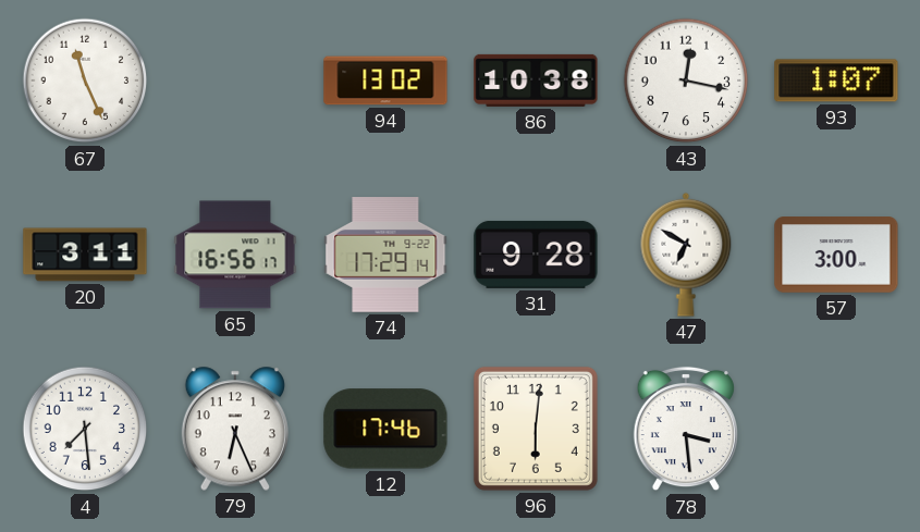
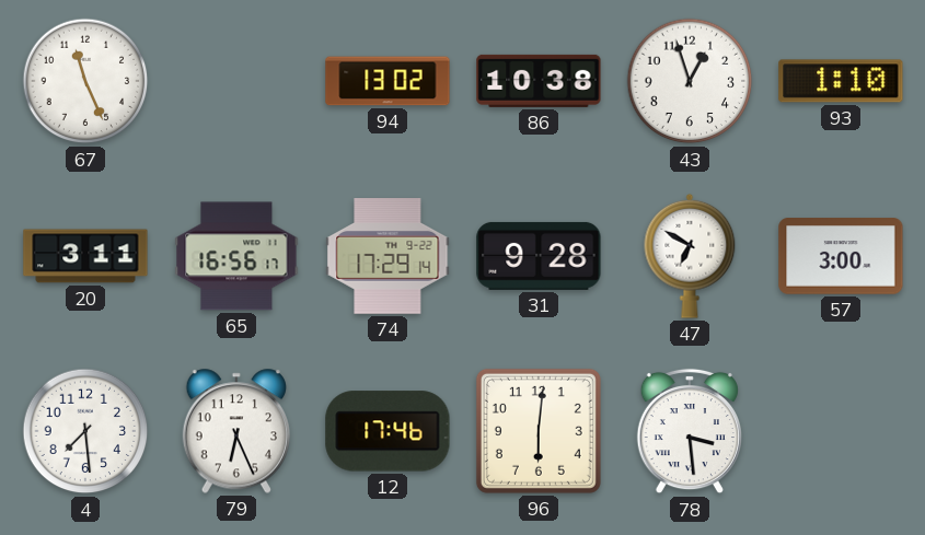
43: 12:17 -> 12:57
93: 1:07 -> 1:10
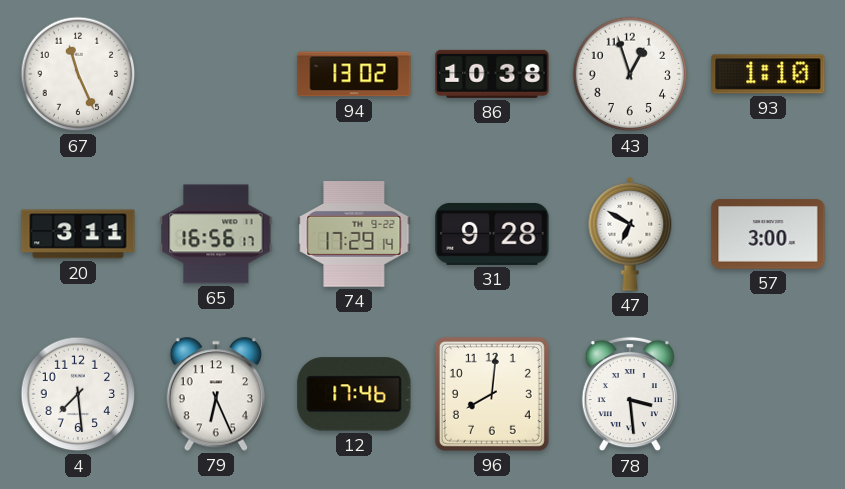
96: 6:01 -> 8:01
